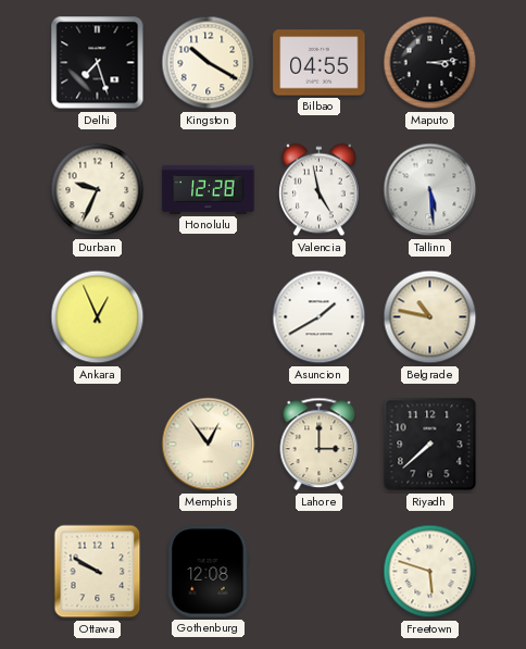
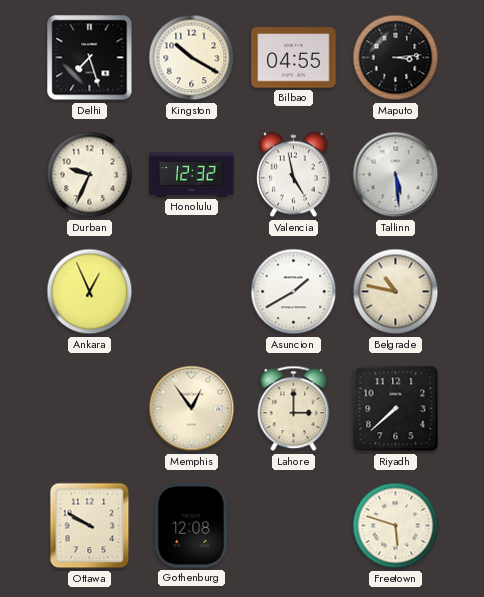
Honolulu: 12:28 -> 12:32
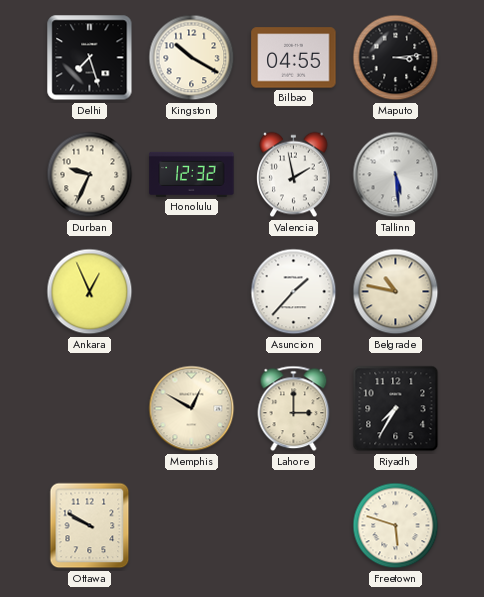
Valencia: 4:58 -> 1:58
Asuncion: 1:40 -> 1:37
Memphis: 12:54 -> 12:50
Riyadh: 7:38 -> 7:35
Gothenburg: 12:08 -> none
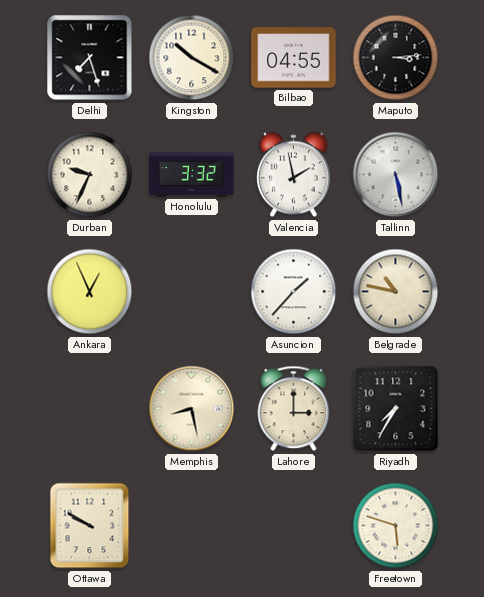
Honolulu: 12:32 -> 3:32
Tallinn: 5:29 -> 5:28
Memphis: 12:50 -> 8:28
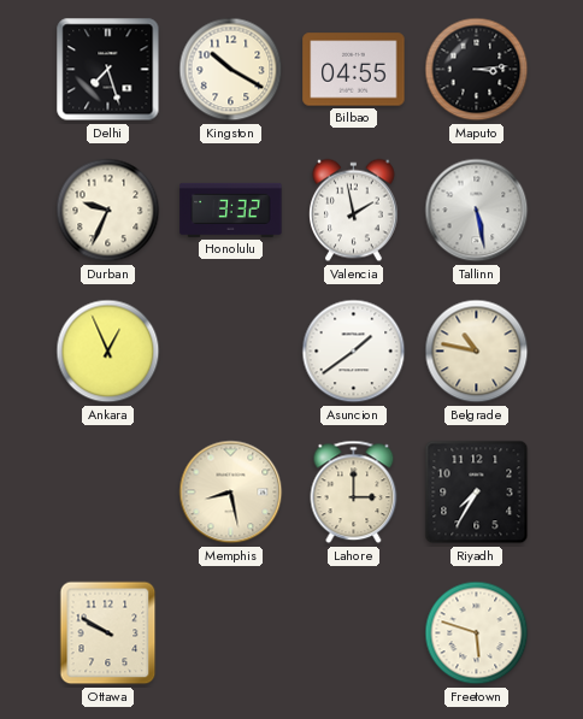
Asuncion: 1:37 -> 1:39
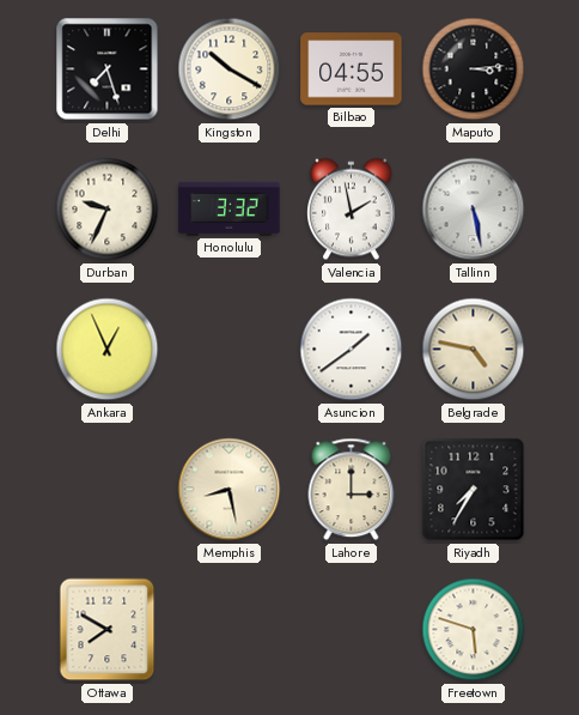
Belgrade: 10:47 -> 4:47
Ottawa: 9:50 -> 7:50
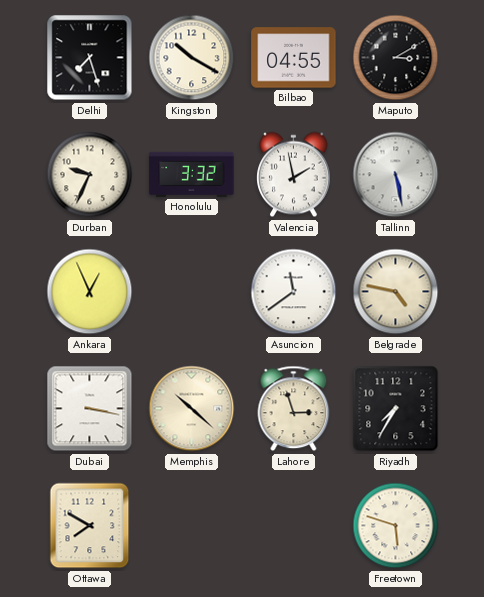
Maputo: 3:14 -> 3:10
Asuncion: 1:39 -> 11:39
Dubai: none -> 3:17
Memphis: 8:28 -> 10:22
Lahore: 3:00 -> 2:57
